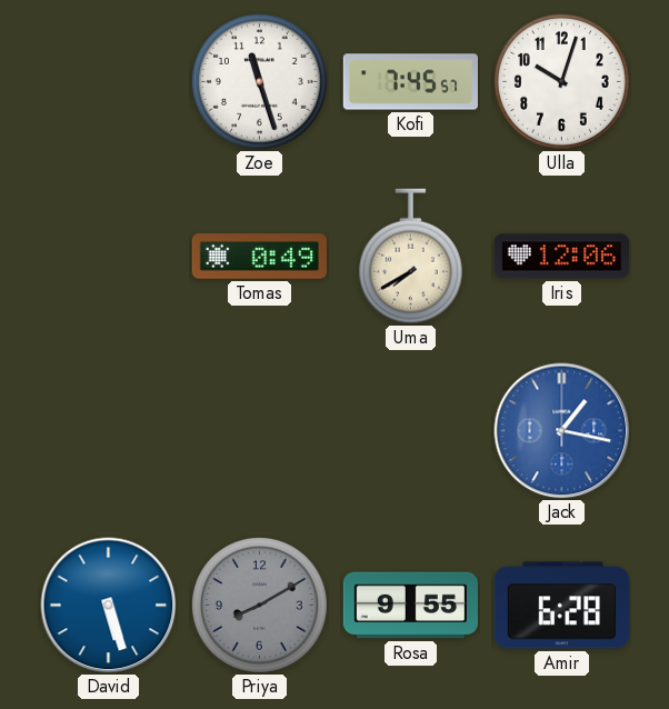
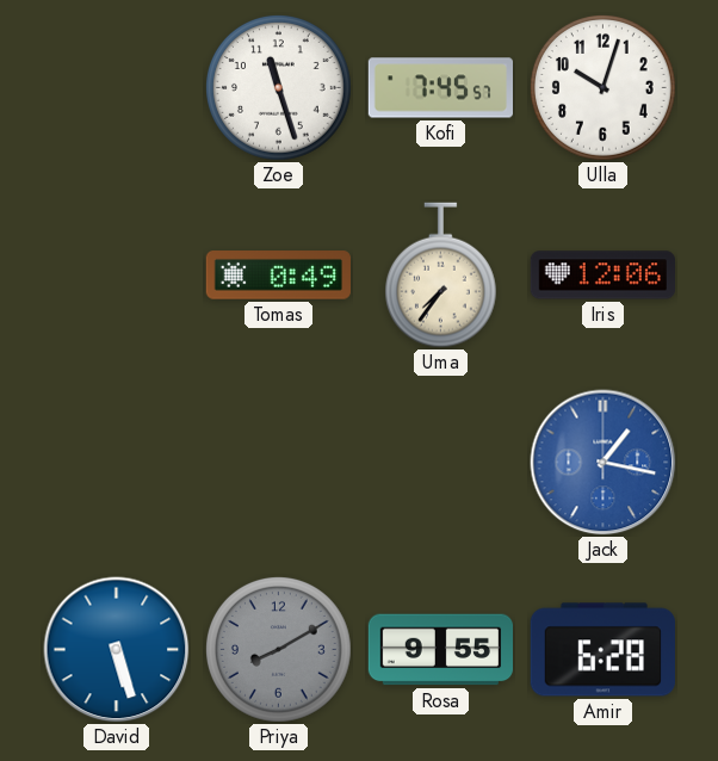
Uma: 7:40 -> 7:36
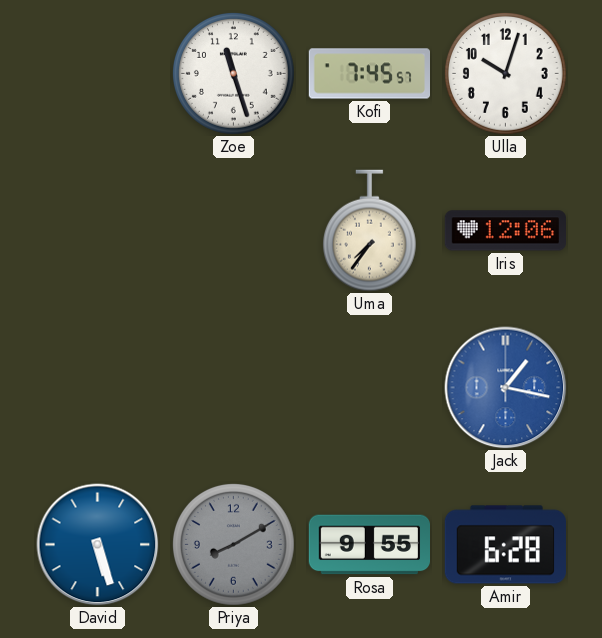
Tomas: 0:49 -> none
